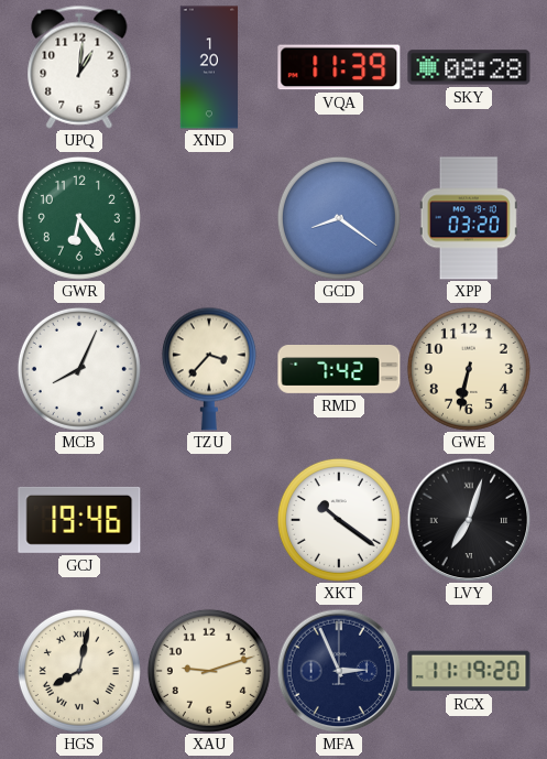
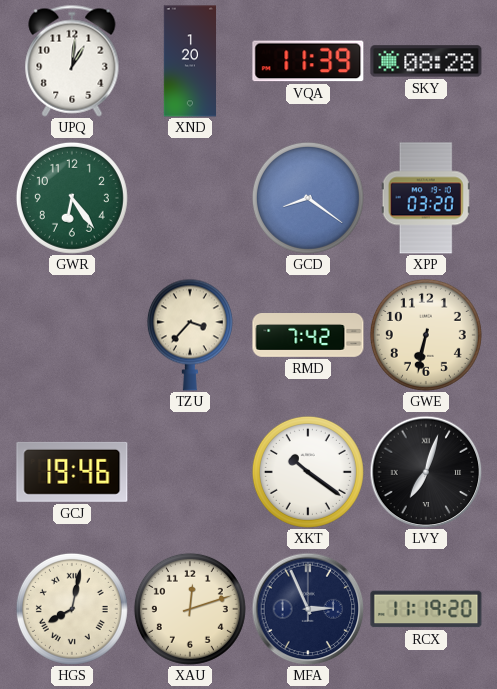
MCB: 8:04 -> none
XAU: 9:12 -> 12:12
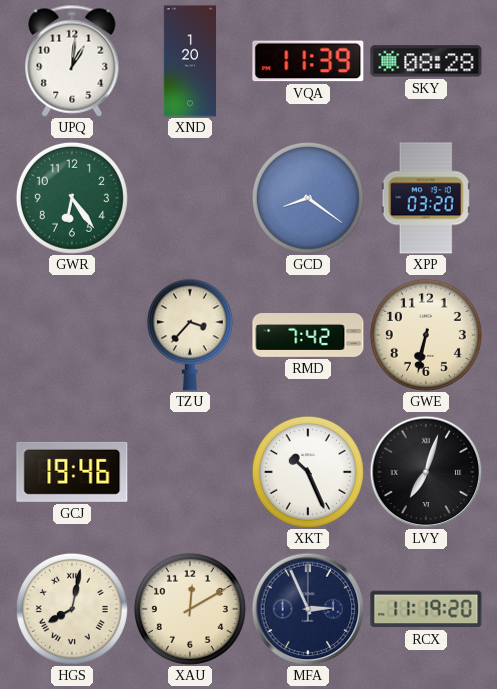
XKT: 10:21 -> 10:26
XAU: 12:12 -> 12:10
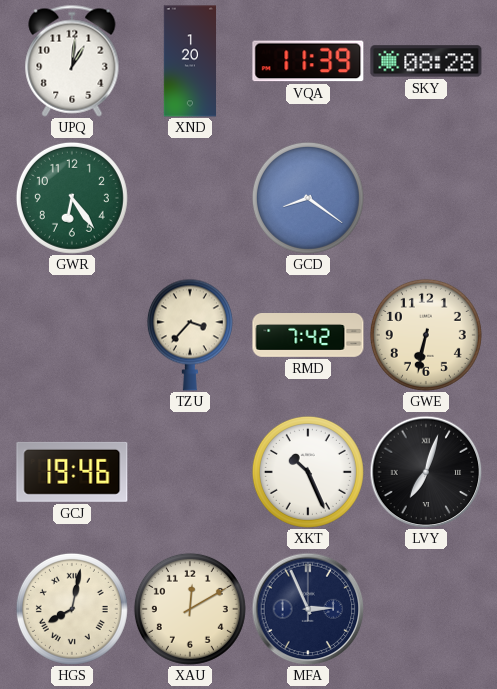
XPP: 03:20 -> none
RCX: 11:19 -> none
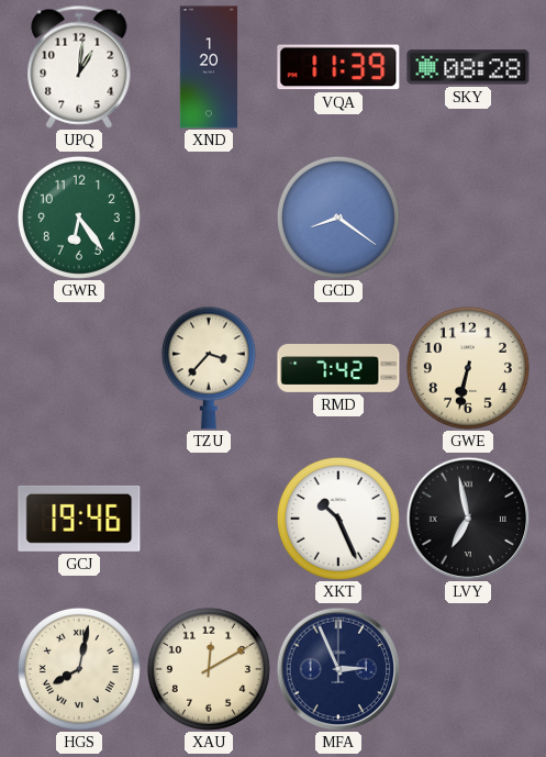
LVY: 7:03 -> 6:58
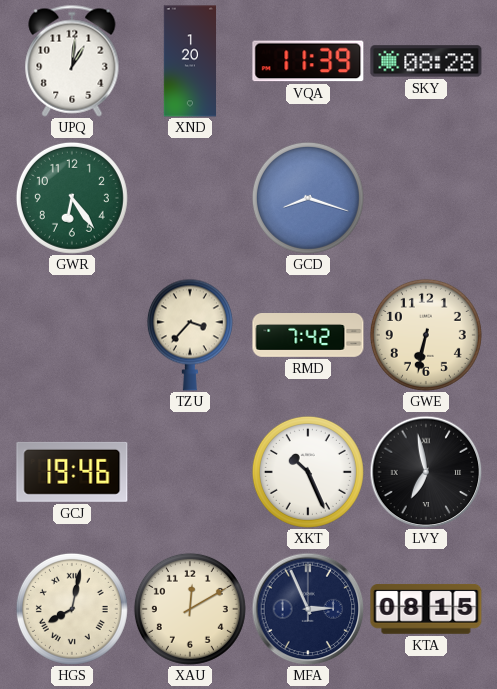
GCD: 8:21 -> 8:18
KTA: none -> 08:15
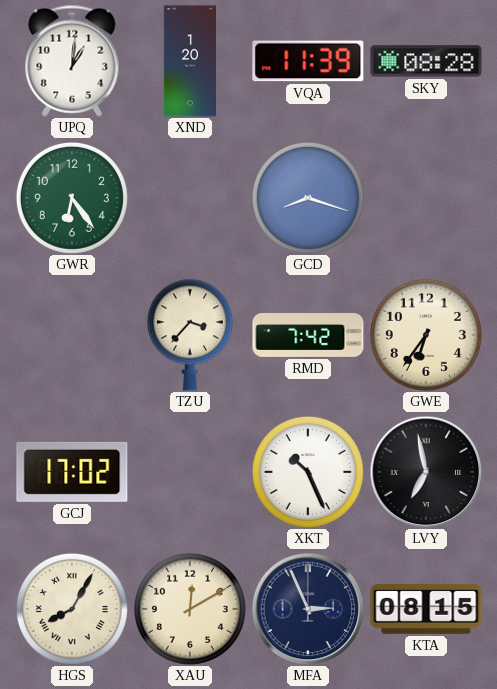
GWE: 6:32 -> 6:36
GCJ: 19:46 -> 17:02
HGS: 8:02 -> 8:05
